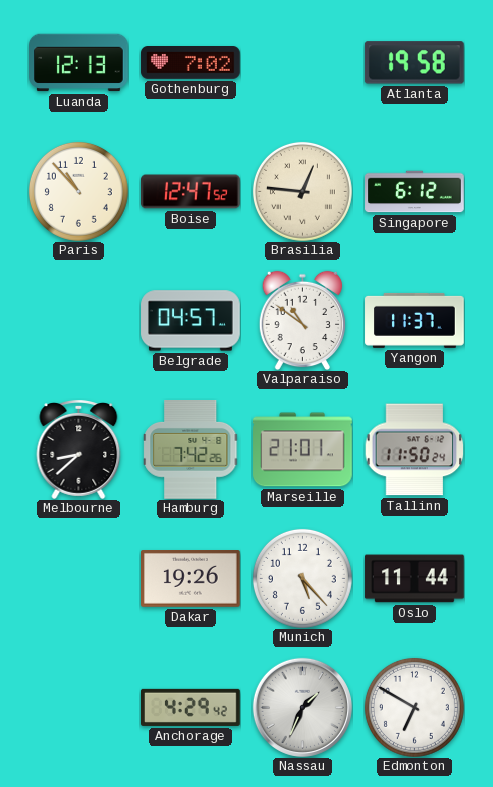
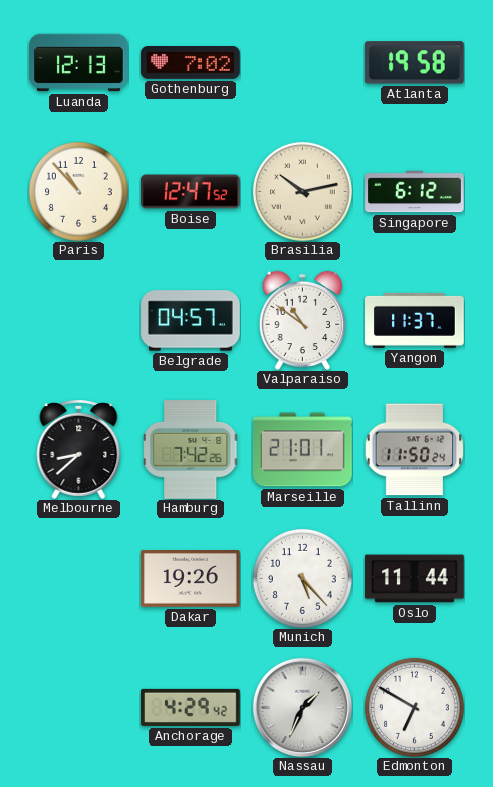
Brasilia: 12:46 -> 10:13
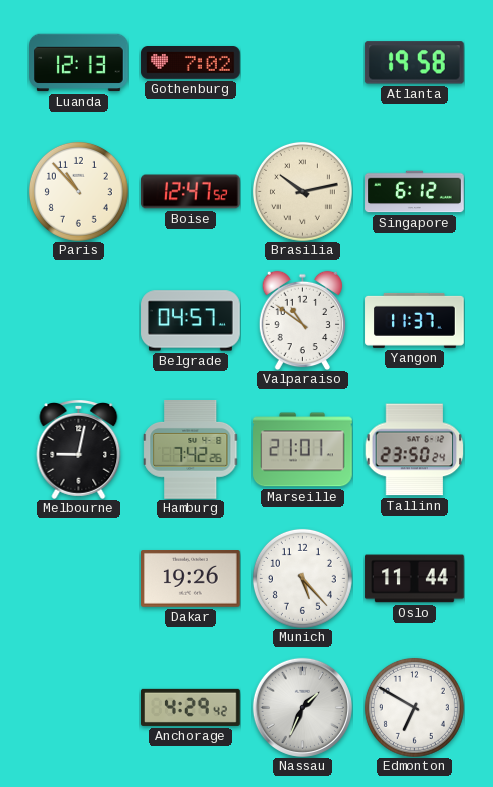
Melbourne: 8:38 -> 9:02
Tallinn: 11:50 -> 23:50
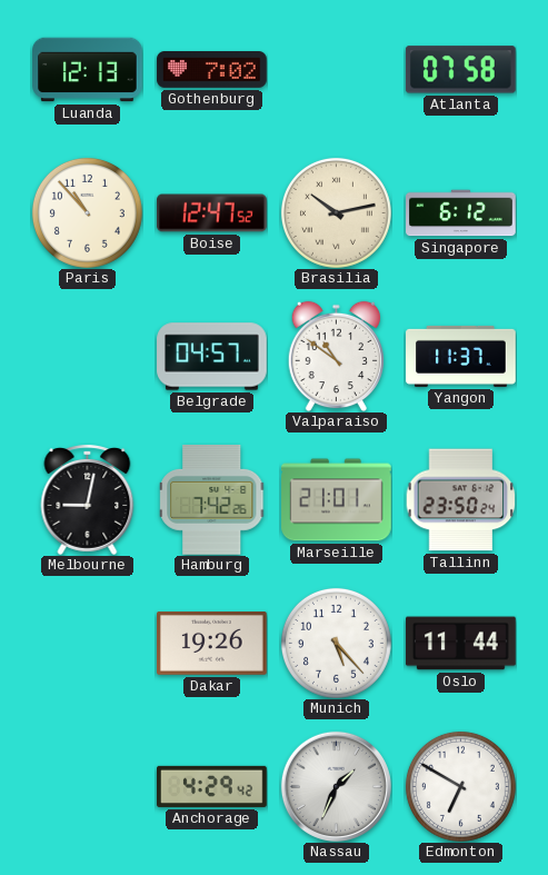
Atlanta: 19:58 -> 07:58
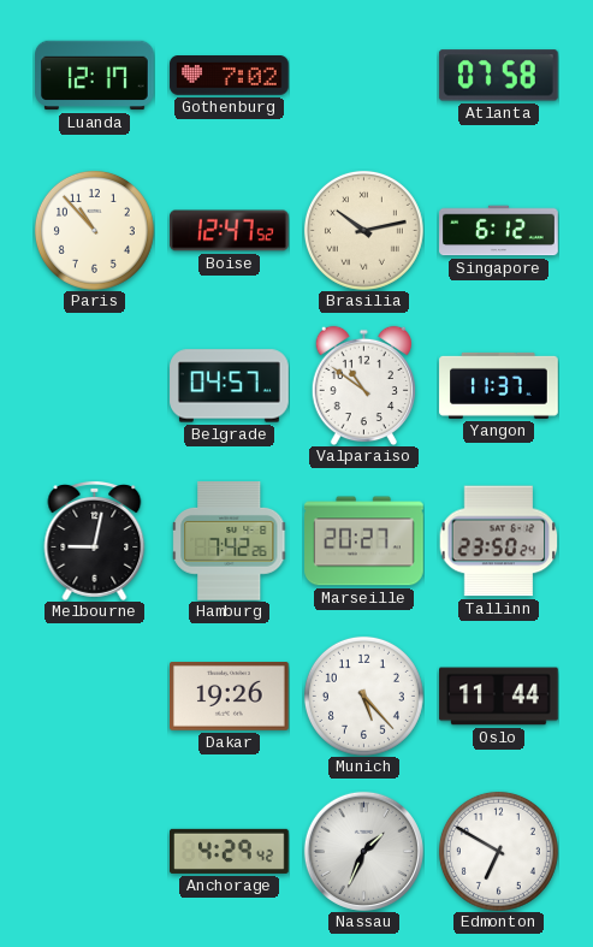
Luanda: 12:13 -> 12:17
Marseille: 21:01 -> 20:27
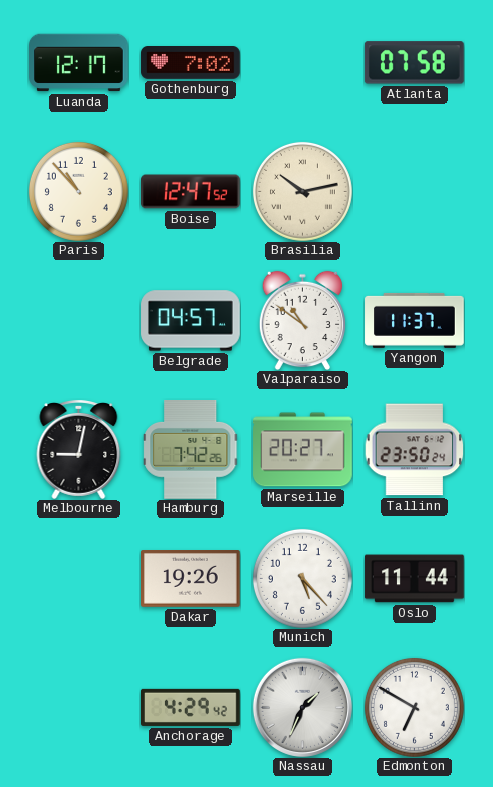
Singapore: 6:12 -> none
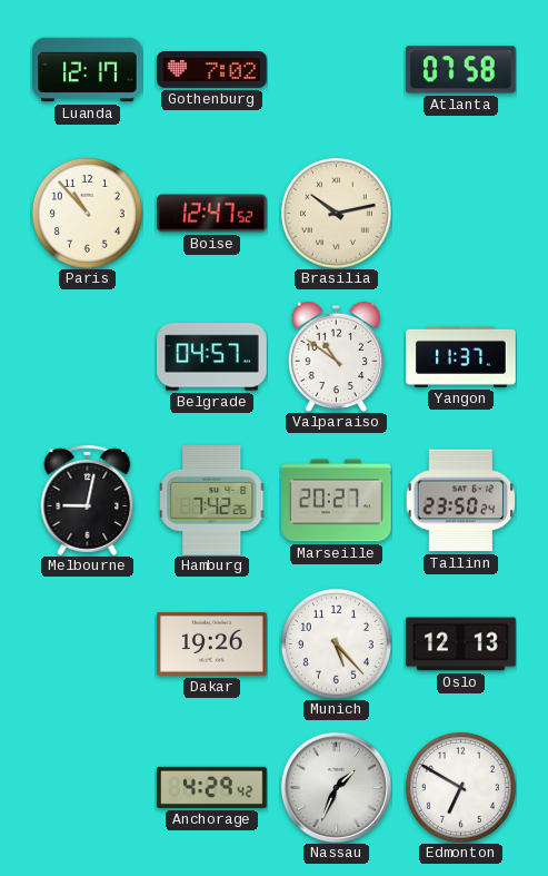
Oslo: 11:44 -> 12:13
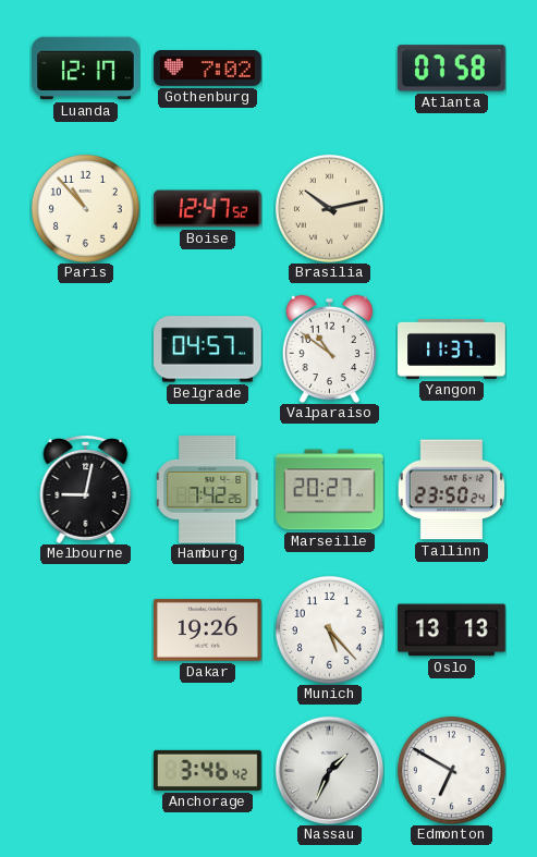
Oslo: 12:13 -> 13:13
Anchorage: 4:29 -> 3:46
